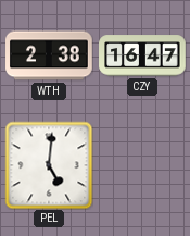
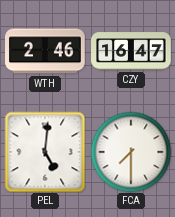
WTH: 2:38 -> 2:46
FCA: none -> 7:30
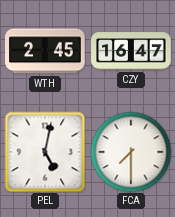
WTH: 2:46 -> 2:45
PEL: 5:01 -> 5:02
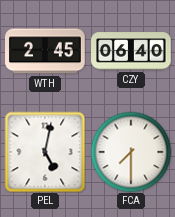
CZY: 16:47 -> 06:40
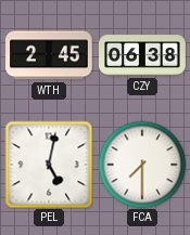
CZY: 06:40 -> 06:38
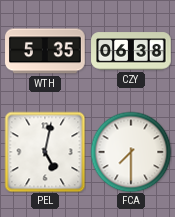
WTH: 2:45 -> 5:35
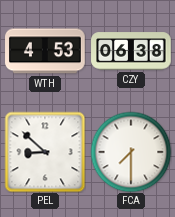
WTH: 5:35 -> 4:53
PEL: 5:02 -> 8:52
